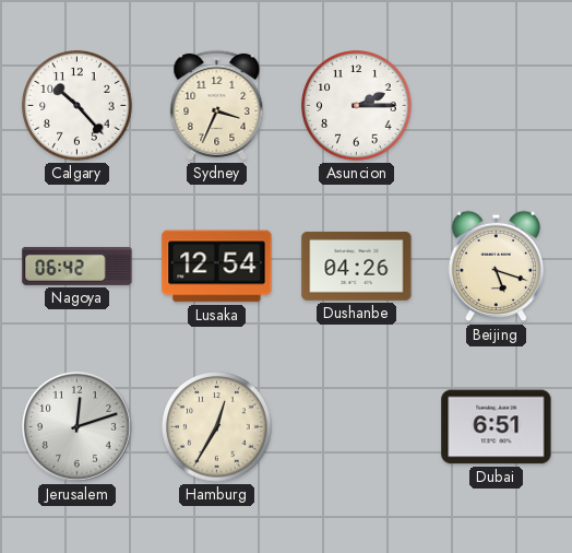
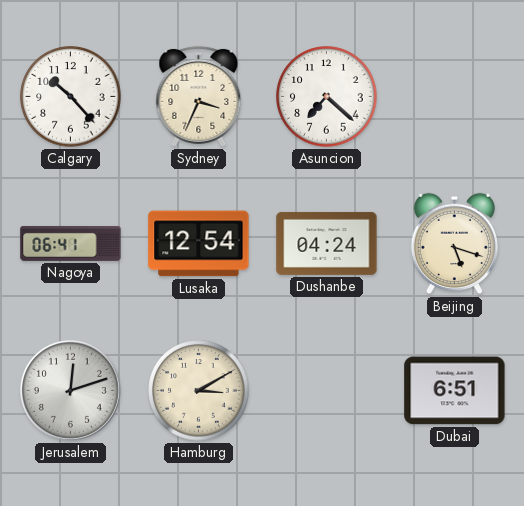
Asuncion: 2:15 -> 7:22
Nagoya: 06:42 -> 06:41
Dushanbe: 04:26 -> 04:24
Hamburg: 12:35 -> 3:10
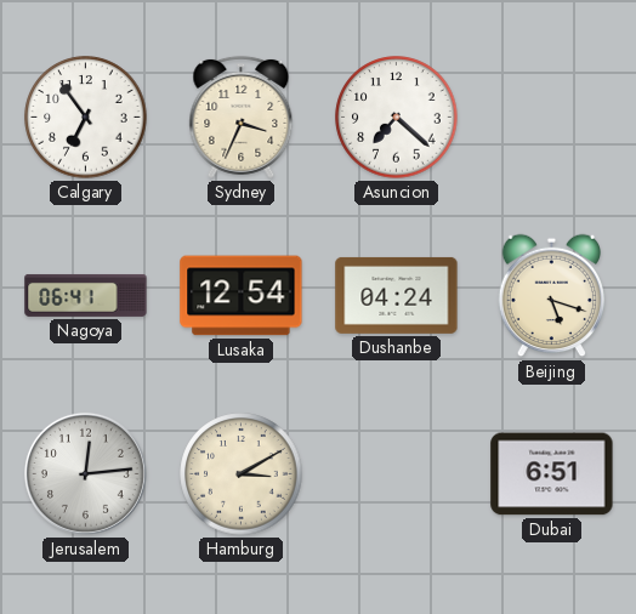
Calgary: 10:23 -> 6:54
Jerusalem: 12:12 -> 12:14
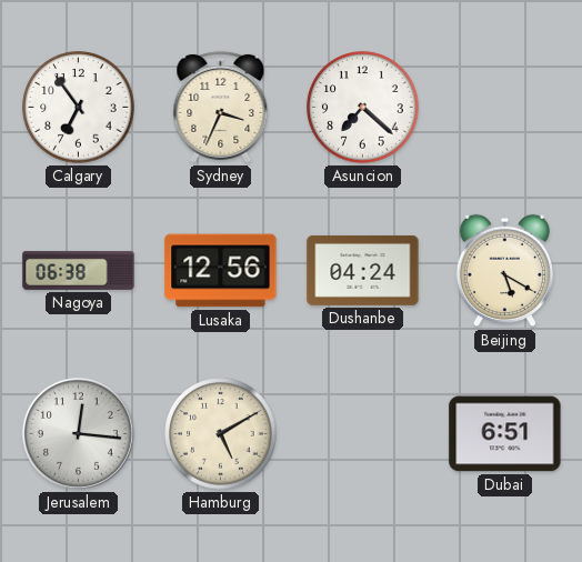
Nagoya: 06:41 -> 06:38
Lusaka: 12:54 -> 12:56
Beijing: 5:18 -> 5:20
Jerusalem: 12:14 -> 12:16
Hamburg: 3:10 -> 5:10
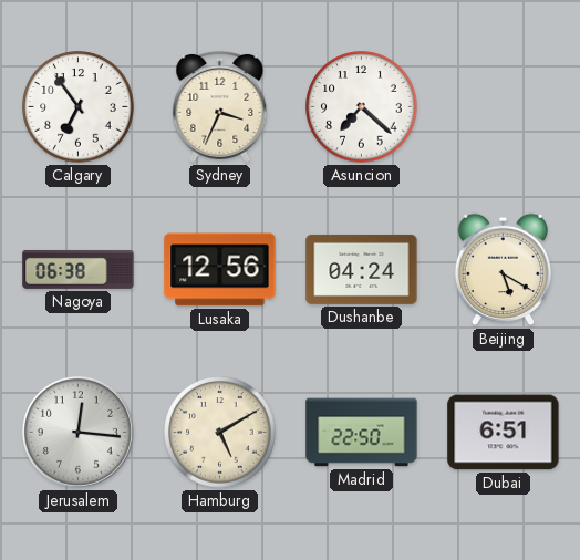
Madrid: none -> 22:50
